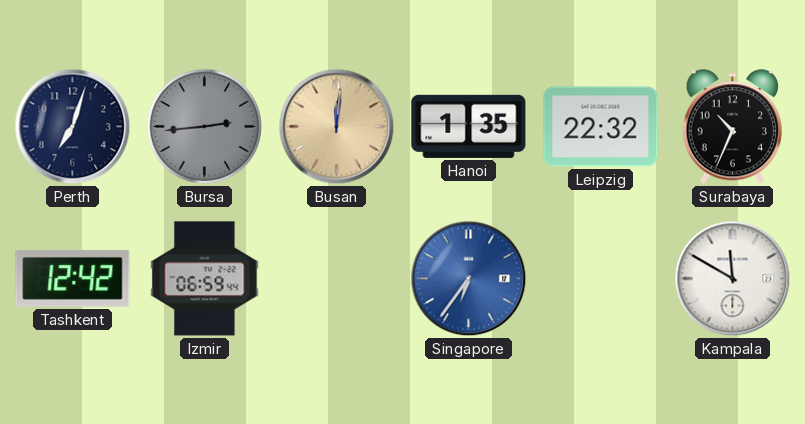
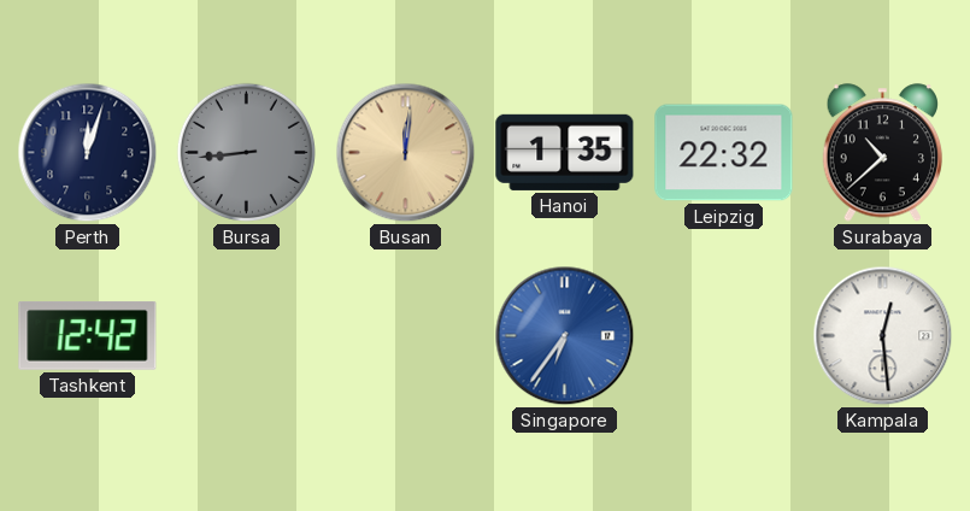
Perth: 7:03 -> 12:03
Bursa: 2:44 -> 8:44
Surabaya: 10:34 -> 10:38
Izmir: 06:59 -> none
Kampala: 11:50 -> 12:29
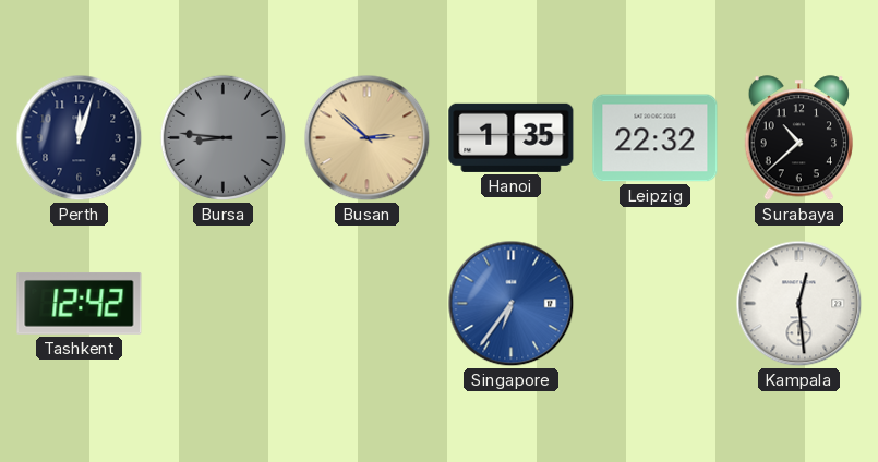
Bursa: 8:44 -> 8:46
Busan: 12:01 -> 2:52
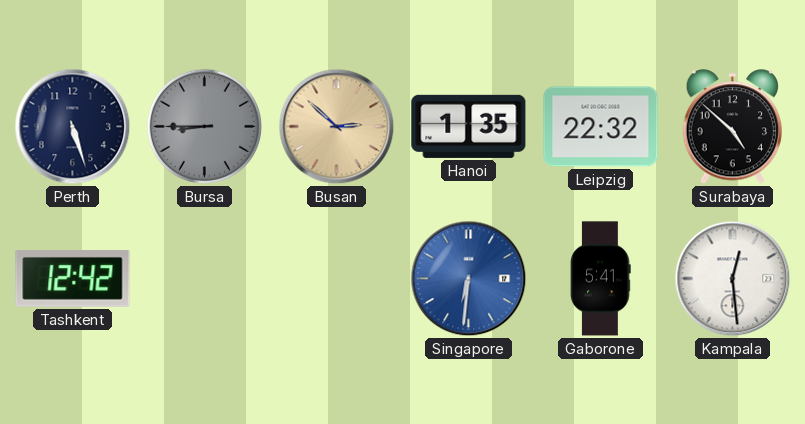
Perth: 12:03 -> 5:27
Bursa: 8:46 -> 8:45
Surabaya: 10:38 -> 4:52
Singapore: 6:36 -> 6:31
Gaborone: none -> 5:41
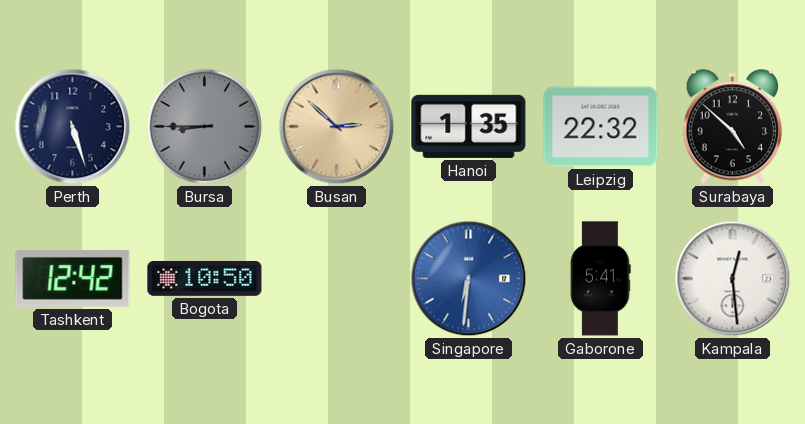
Bogota: none -> 10:50
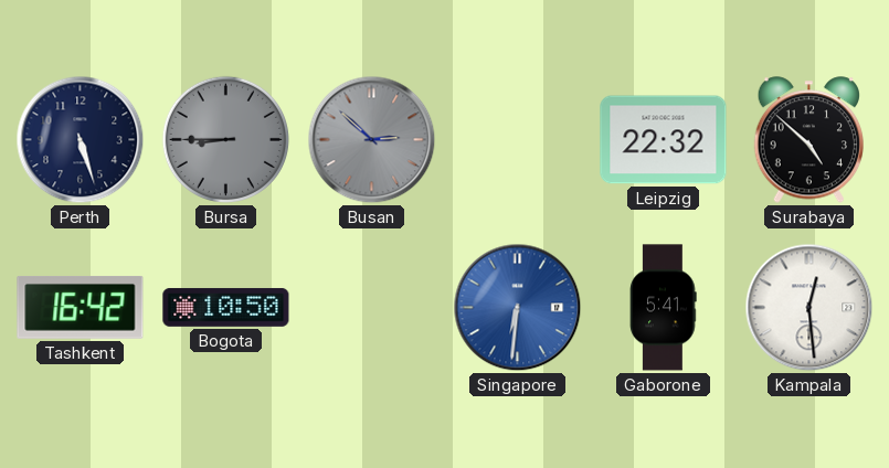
Busan dial: champagne -> grey
Hanoi: 1:35 -> none
Tashkent: 12:42 -> 16:42
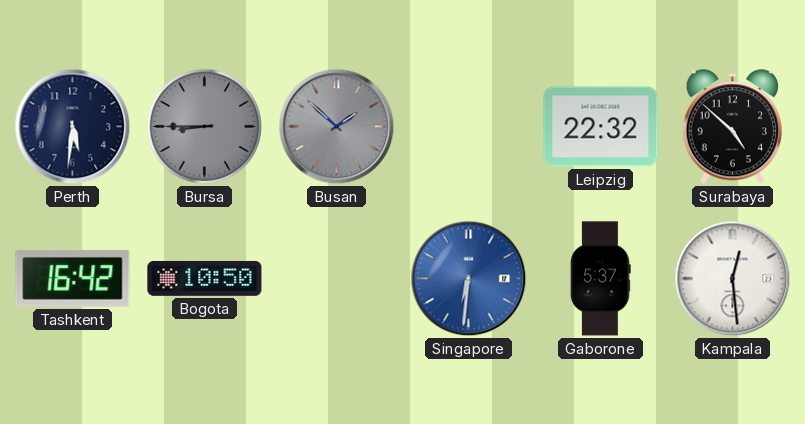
Perth: 5:27 -> 5:31
Busan: 2:52 -> 1:52
Gaborone: 5:41 -> 5:37
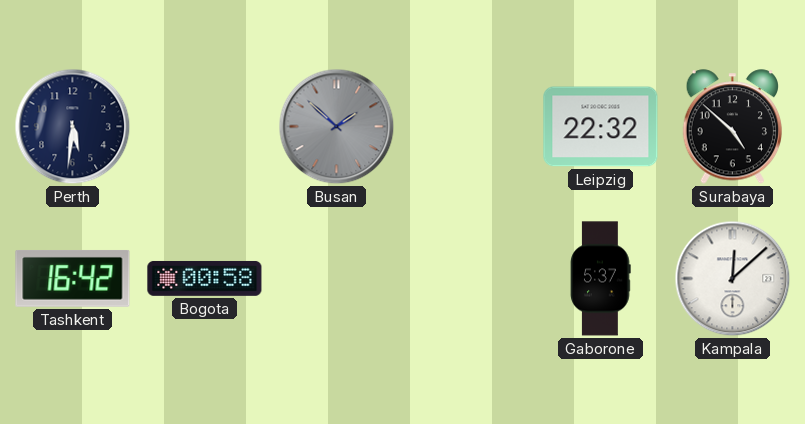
Bursa: 8:45 -> none
Bogota: 10:50 -> 00:58
Singapore: 6:31 -> none
Kampala: 12:29 -> 12:08
